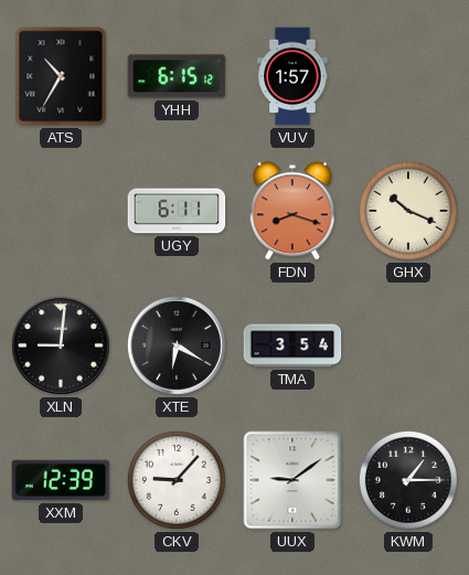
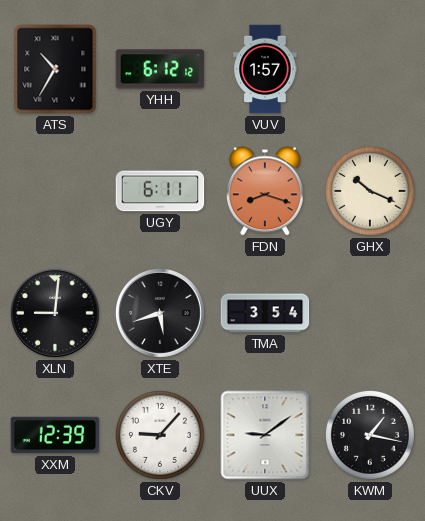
YHH: 6:15 -> 6:12
XTE: 6:20 -> 5:42
KWM: 1:15 -> 1:17
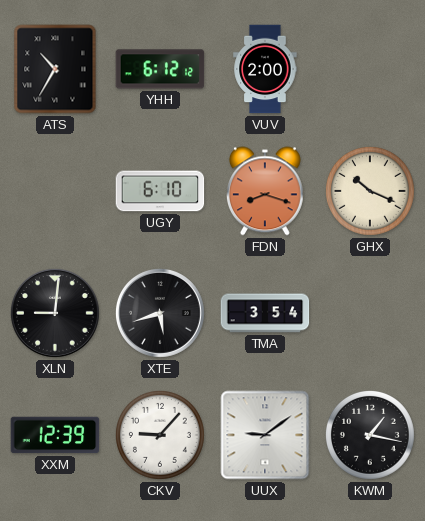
VUV: 1:57 -> 2:00
UGY: 6:11 -> 6:10
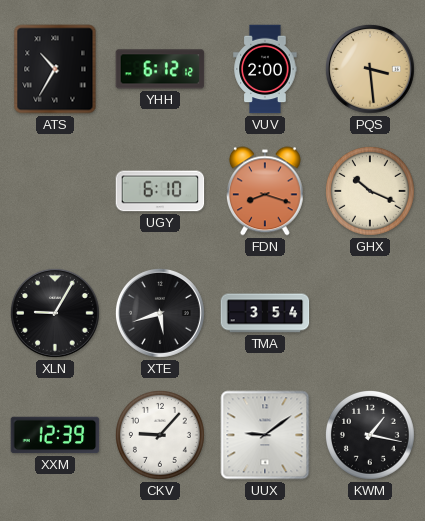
PQS: none -> 3:29
XLN: 9:01 -> 9:05
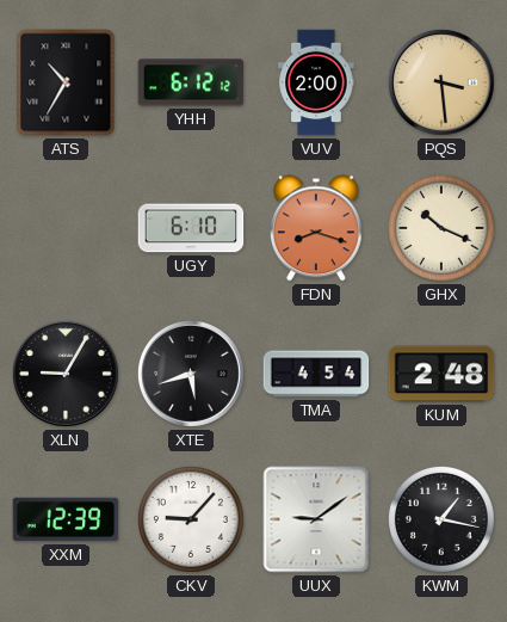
TMA: 3:54 -> 4:54
KUM: none -> 2:48
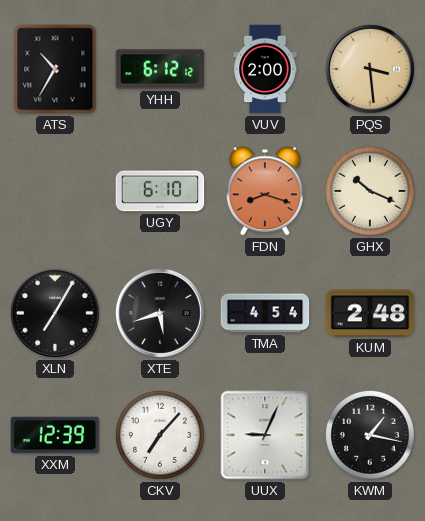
XLN: 9:05 -> 7:05
CKV: 9:07 -> 7:07
UUX: 9:09 -> 9:04
